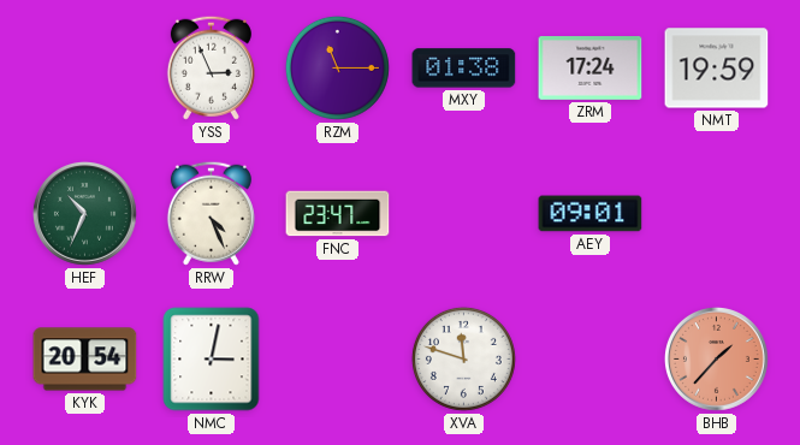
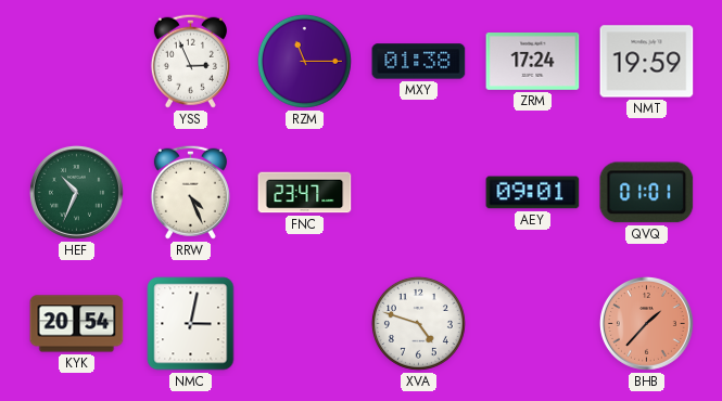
QVQ: none -> 01:01
XVA: 11:48 -> 4:48
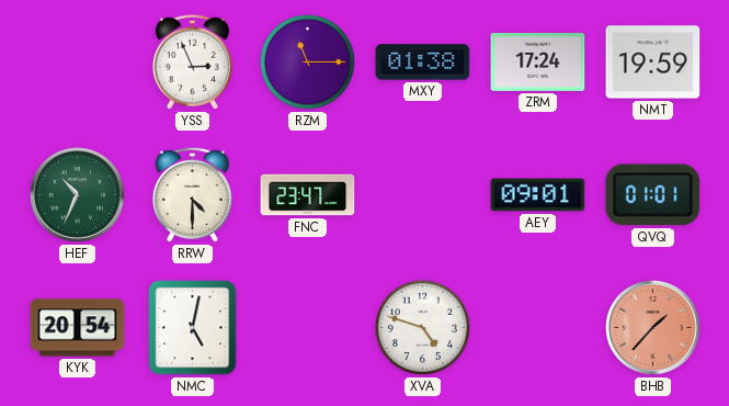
RRW: 4:26 -> 4:30
NMC: 3:02 -> 5:02
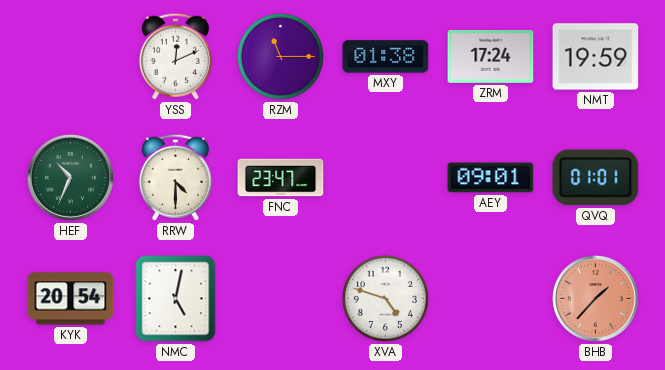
YSS: 2:56 -> 12:11
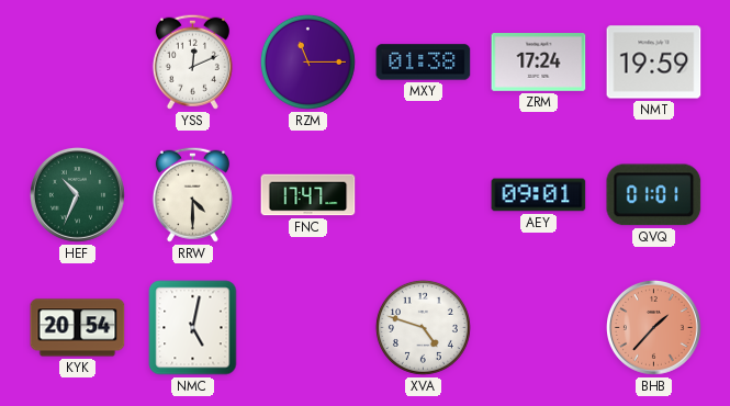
FNC: 23:47 -> 17:47
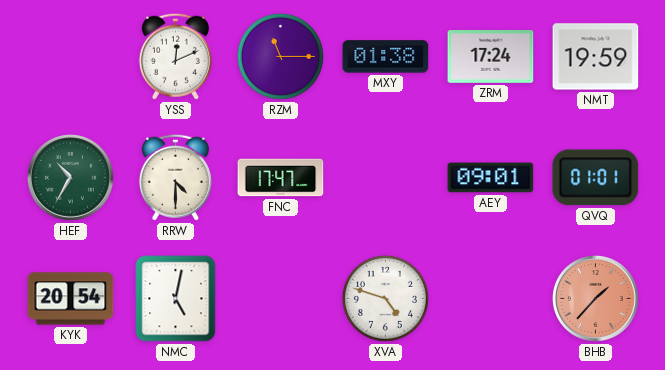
HEF: 10:34 -> 10:35
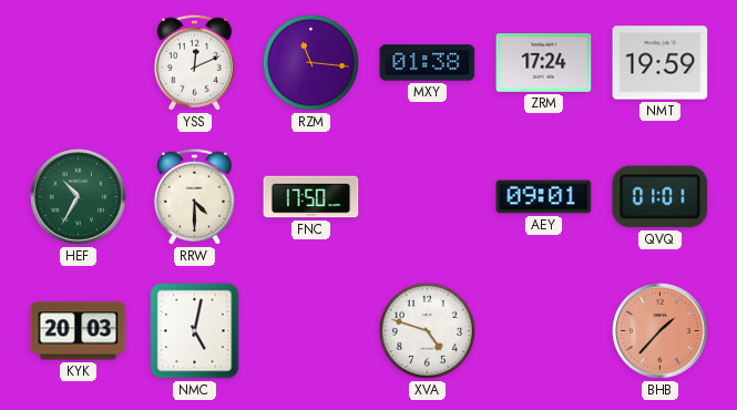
RZM: 11:15 -> 11:16
FNC: 17:47 -> 17:50
KYK: 20:54 -> 20:03
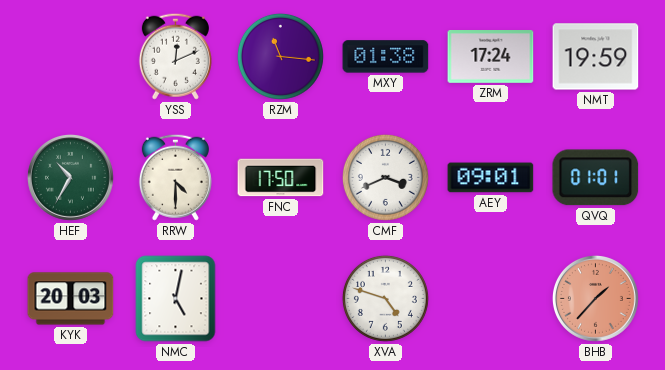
CMF: none -> 3:41
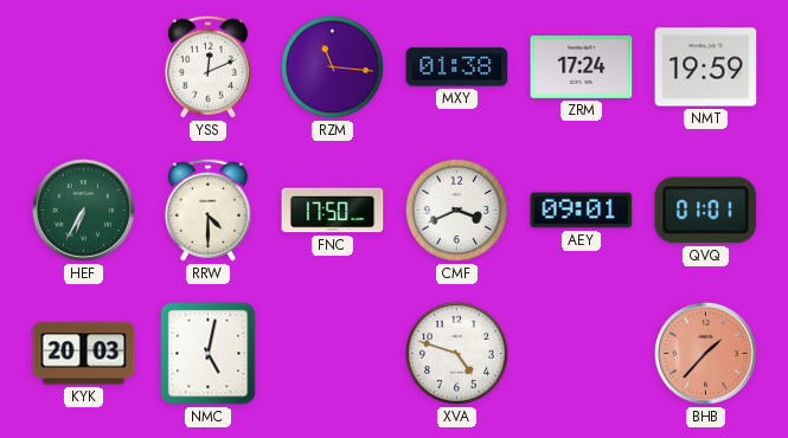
HEF: 10:35 -> 6:35
